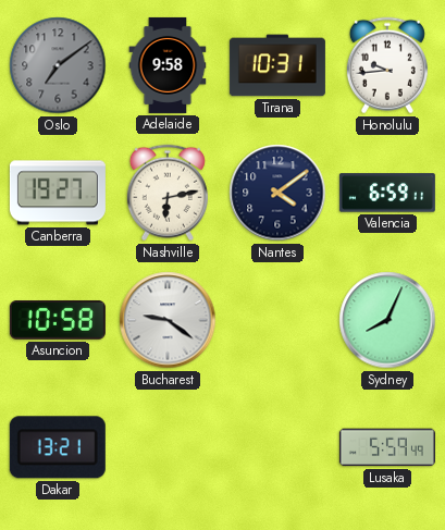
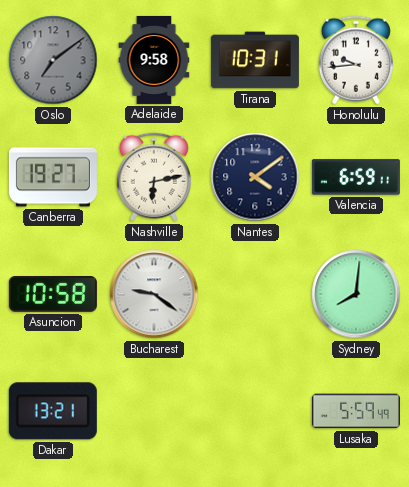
Sydney: 8:04 -> 8:01
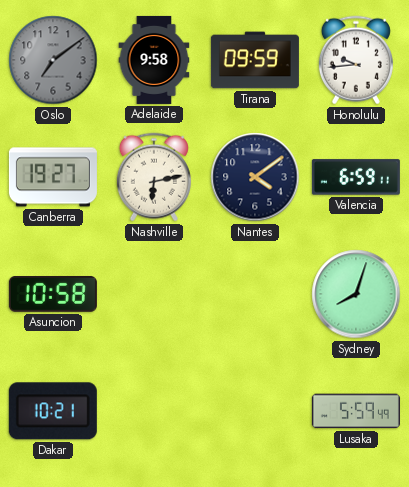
Tirana: 10:31 -> 09:59
Bucharest: 9:21 -> none
Sydney: 8:01 -> 8:03
Dakar: 13:21 -> 10:21
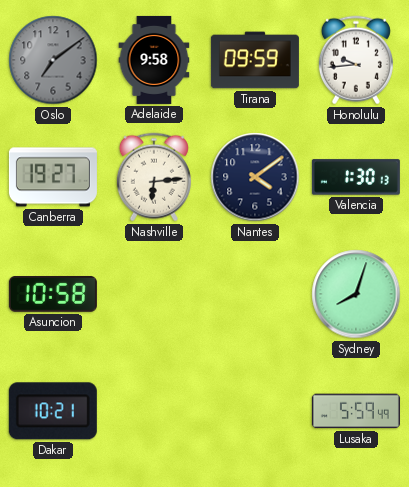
Nashville: 6:13 -> 6:14
Valencia: 6:59 -> 1:30
